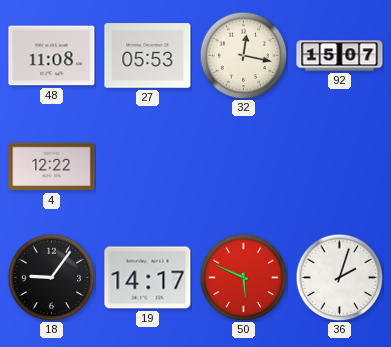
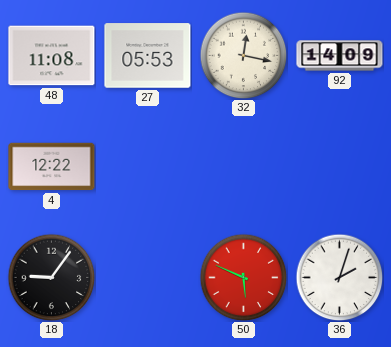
92: 15:07 -> 14:09
19: 14:17 -> none
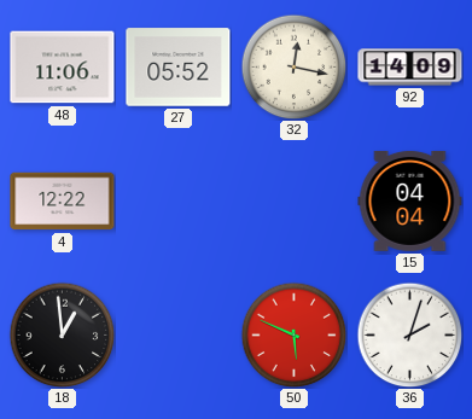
48: 11:08 -> 11:06
27: 05:53 -> 05:52
15: none -> 04:04
18: 9:06 -> 12:59
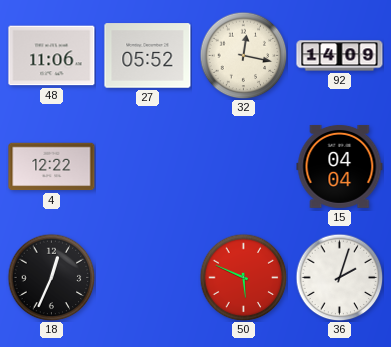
18: 12:59 -> 12:34
